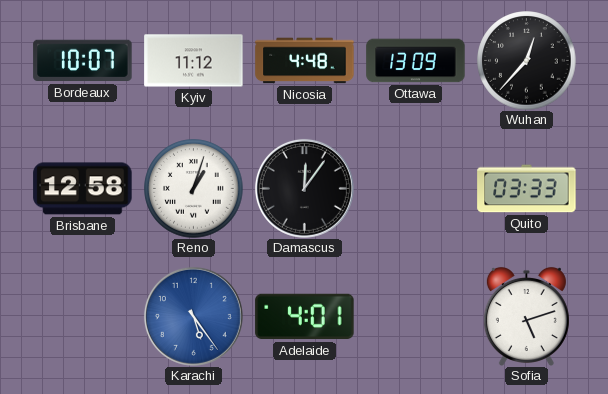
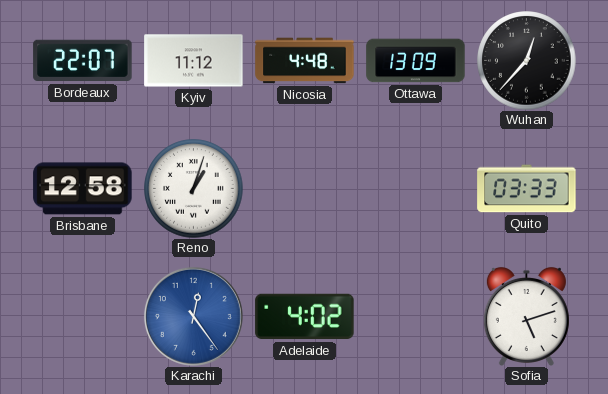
Bordeaux: 10:07 -> 22:07
Damascus: 12:06 -> none
Karachi: 5:24 -> 12:24
Adelaide: 4:01 -> 4:02
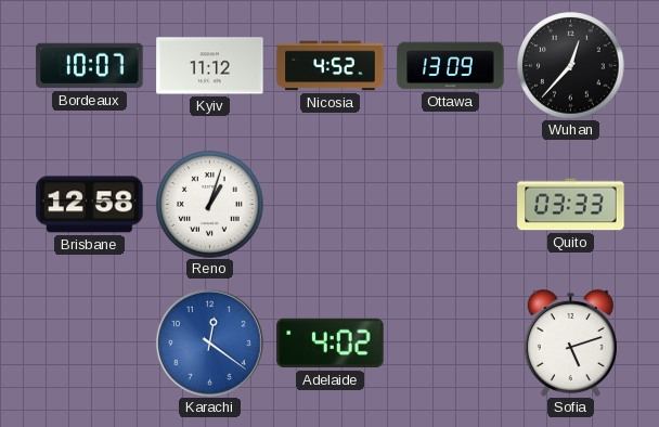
Bordeaux: 22:07 -> 10:07
Nicosia: 4:48 -> 4:52
Karachi: 12:24 -> 12:21
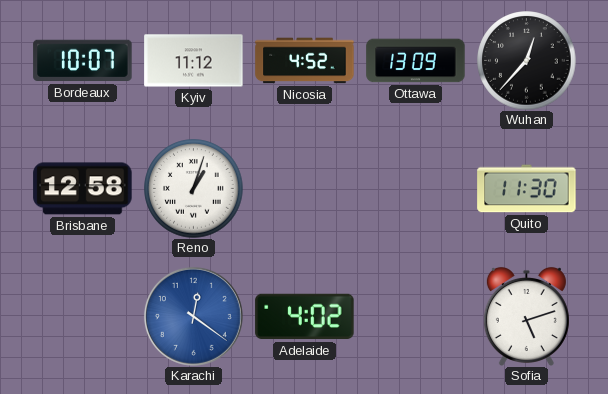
Quito: 03:33 -> 11:30
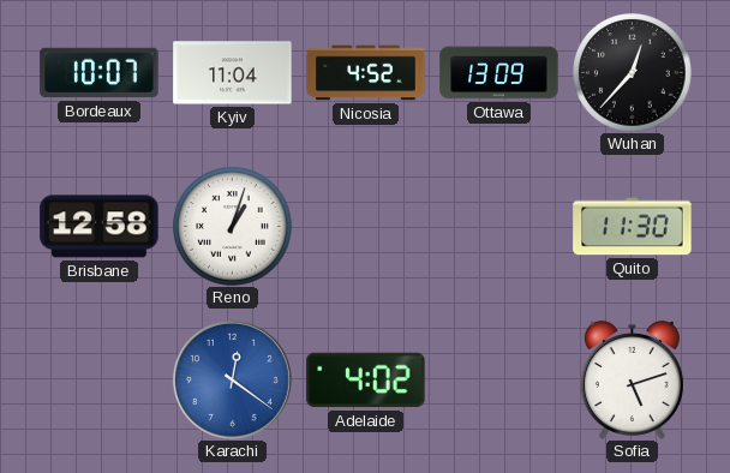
Kyiv: 11:12 -> 11:04
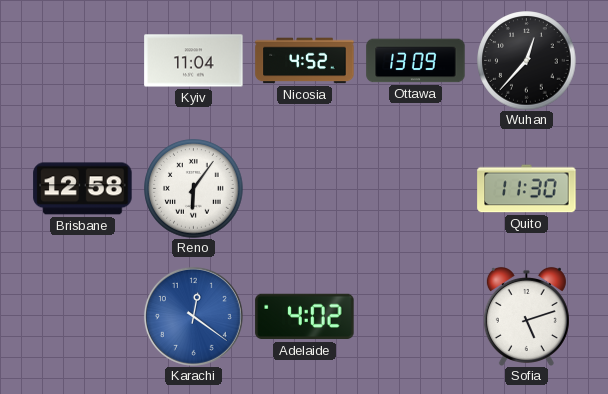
Bordeaux: 10:07 -> none
Reno: 1:03 -> 6:06
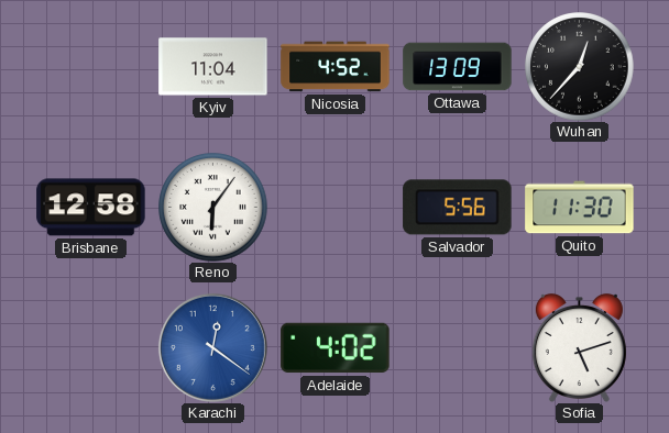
Salvador: none -> 5:56
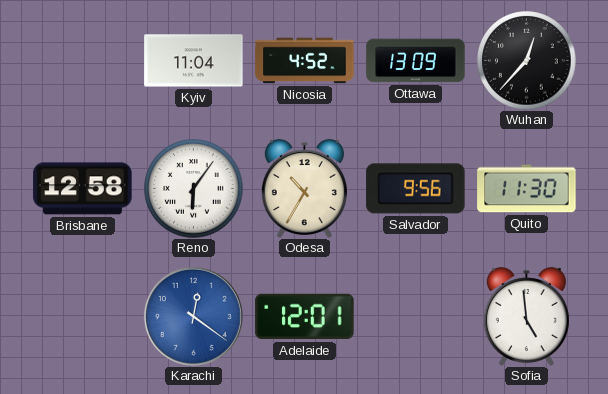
Odesa: none -> 10:35
Salvador: 5:56 -> 9:56
Adelaide: 4:02 -> 12:01
Sofia: 5:12 -> 4:59
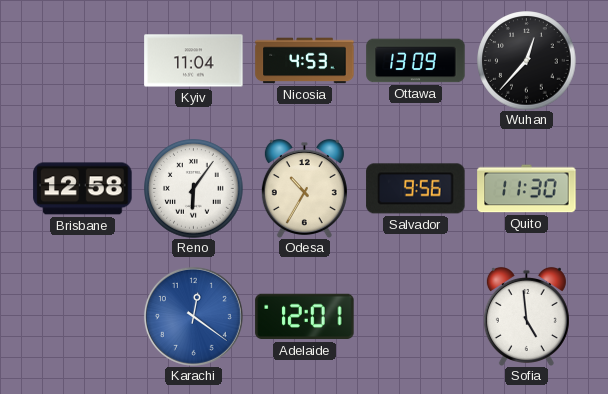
Nicosia: 4:52 -> 4:53
